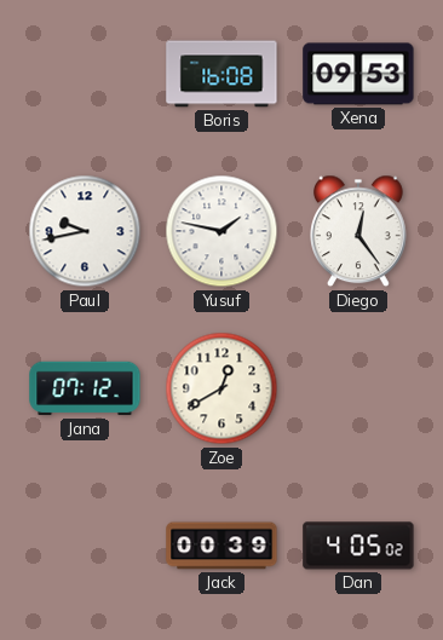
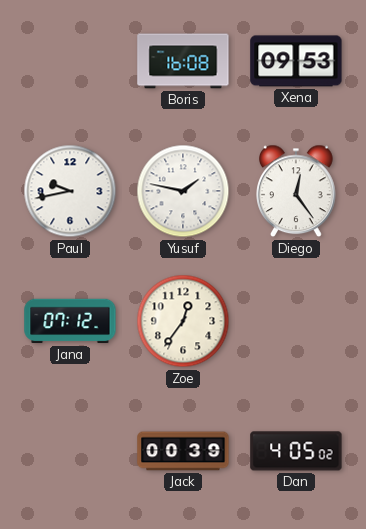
Zoe: 12:40 -> 12:36
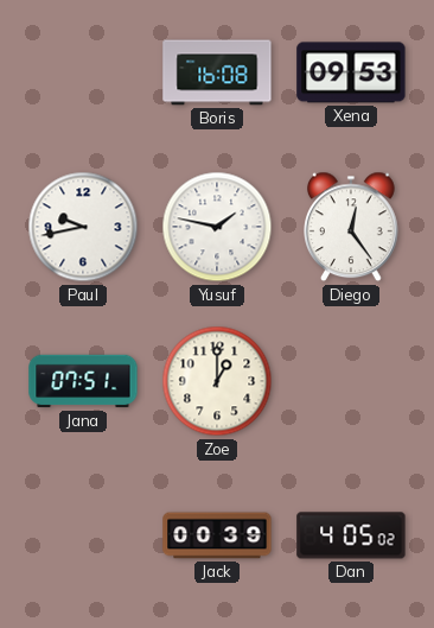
Jana: 07:12 -> 07:51
Zoe: 12:36 -> 1:00
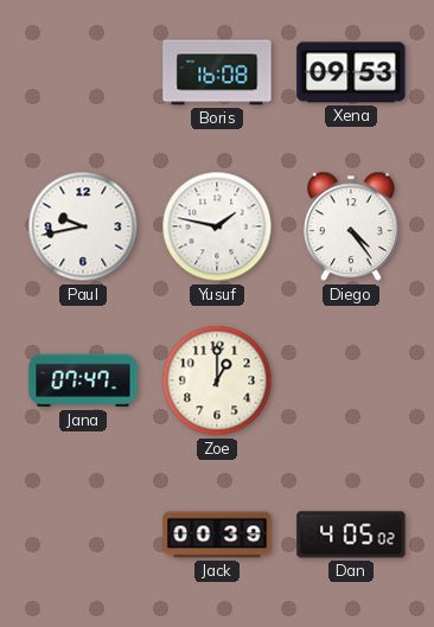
Diego: 12:24 -> 4:24
Jana: 07:51 -> 07:47
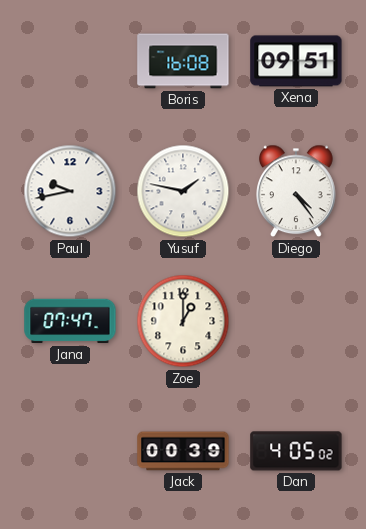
Xena: 09:53 -> 09:51
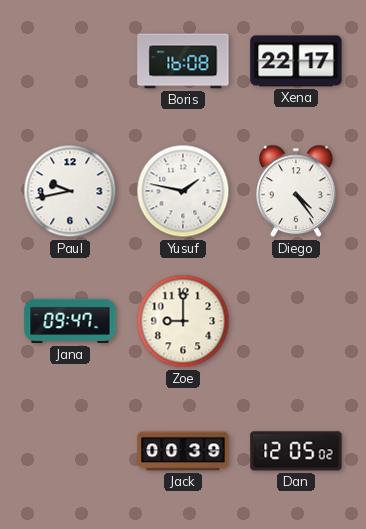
Xena: 09:51 -> 22:17
Jana: 07:47 -> 09:47
Zoe: 1:00 -> 9:00
Dan: 4:05 -> 12:05
